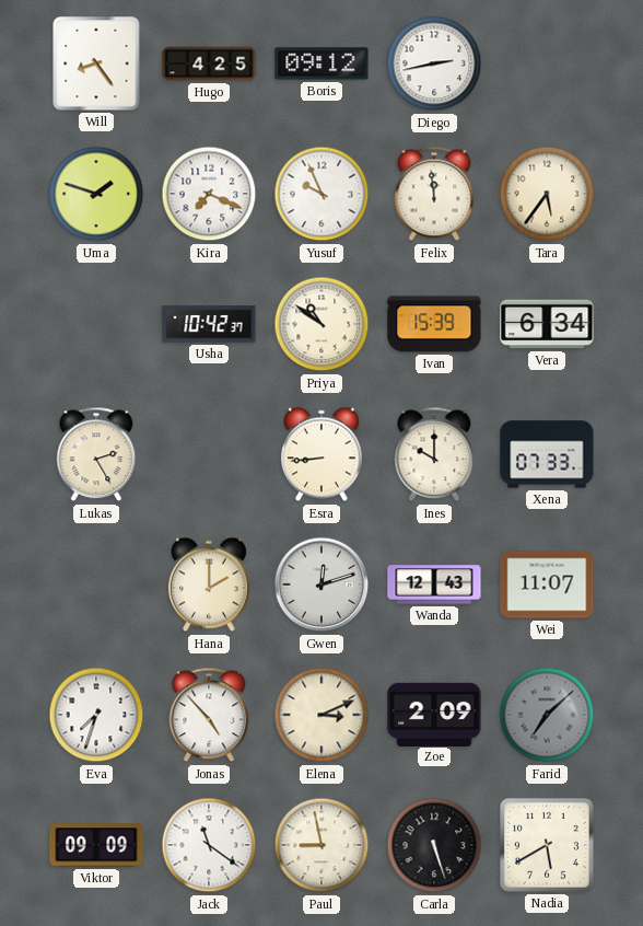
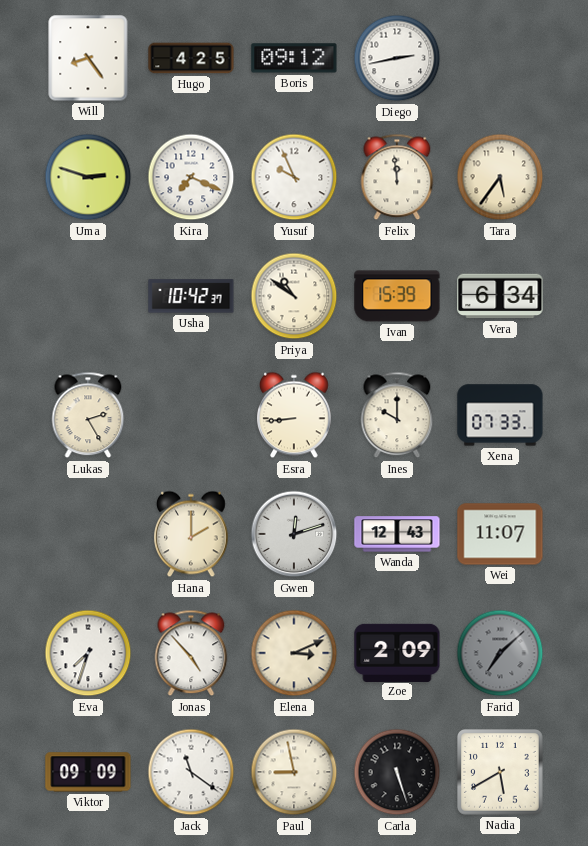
Uma: 1:48 -> 2:48
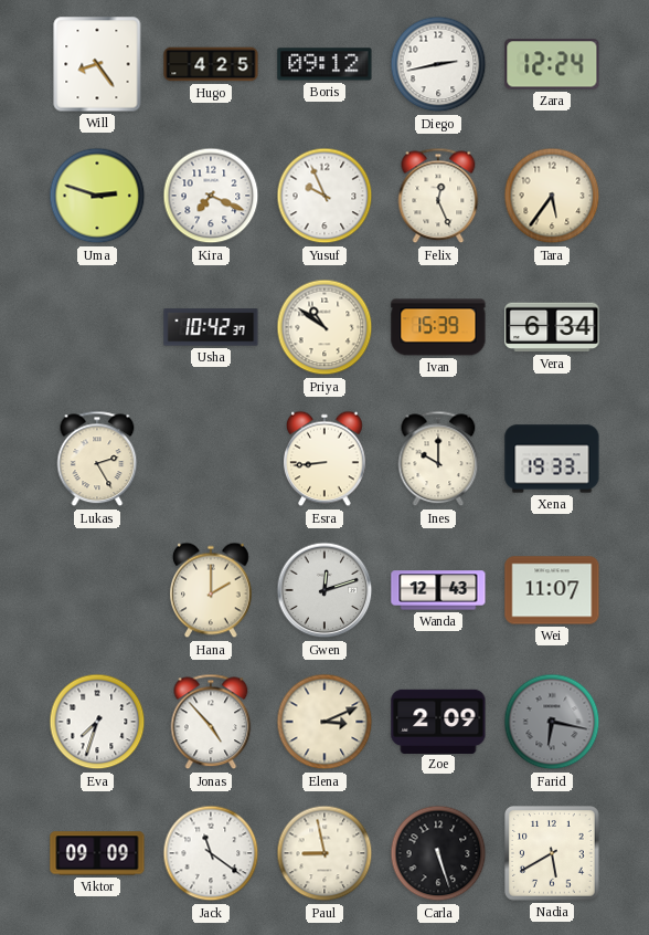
Zara: none -> 12:24
Felix: 11:59 -> 12:26
Xena: 07:33 -> 19:33
Farid: 7:08 -> 6:17
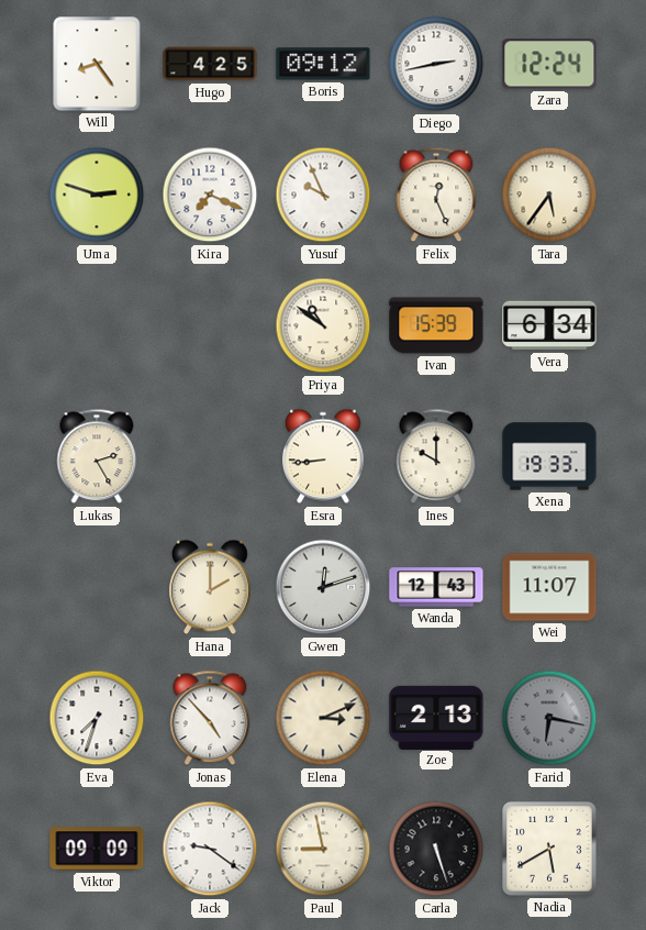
Usha: 10:42 -> none
Zoe: 2:09 -> 2:13
Jack: 11:21 -> 9:21
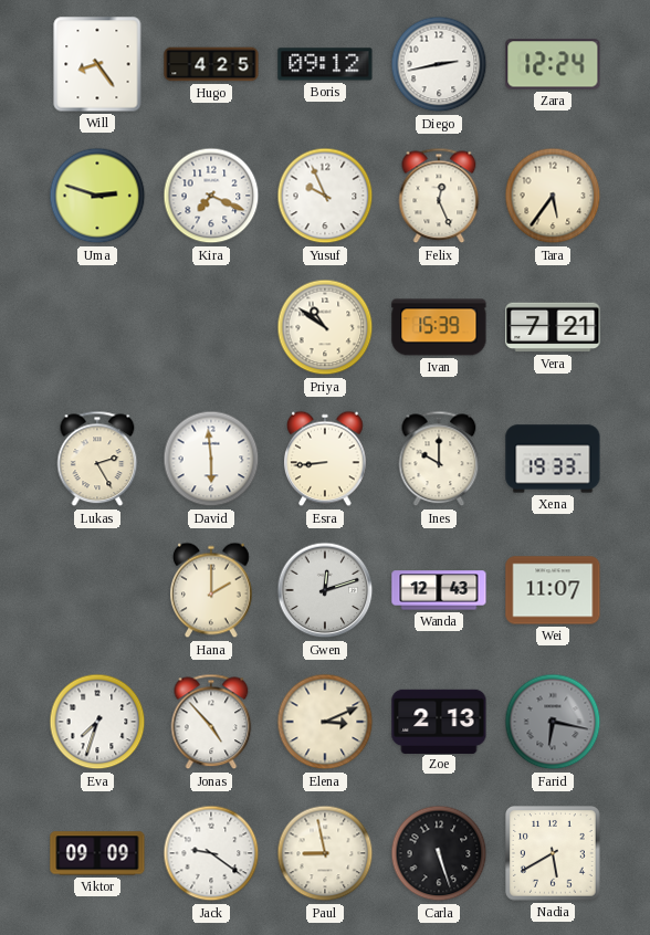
Vera: 6:34 -> 7:21
David: none -> 5:59
